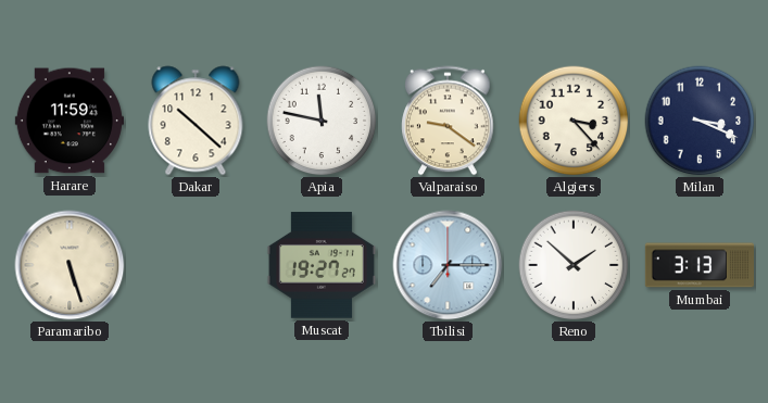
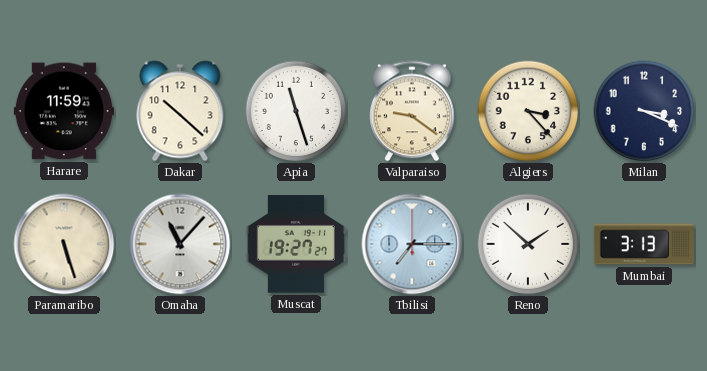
Apia: 11:47 -> 11:27
Omaha: none -> 11:07
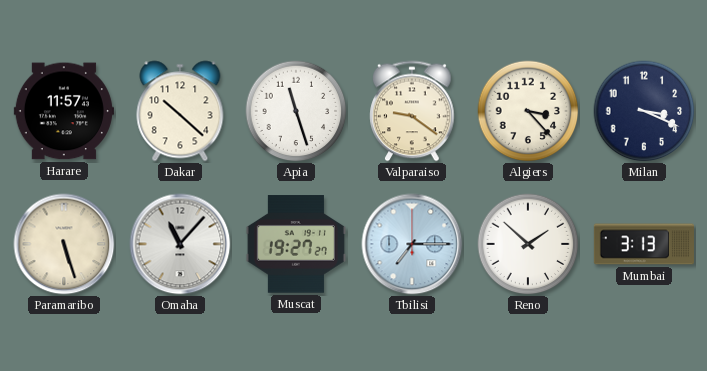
Harare: 11:59 -> 11:57
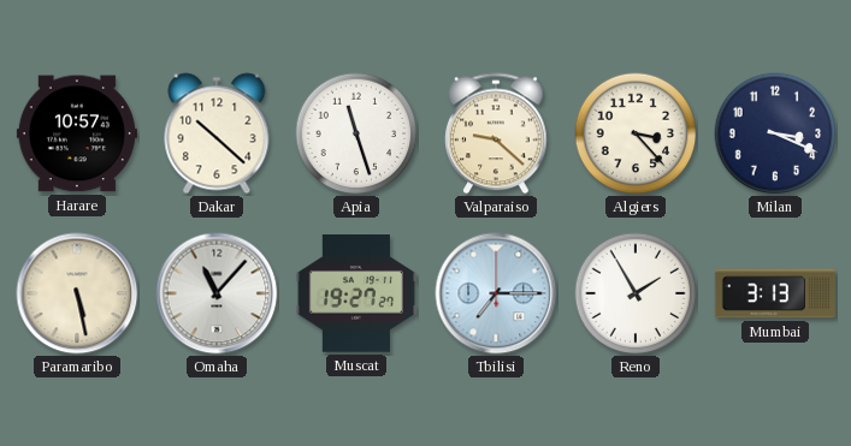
Harare: 11:57 -> 10:57
Valparaiso: 9:21 -> 9:22
Paramaribo: 5:27 -> 5:28
Reno: 1:52 -> 1:55
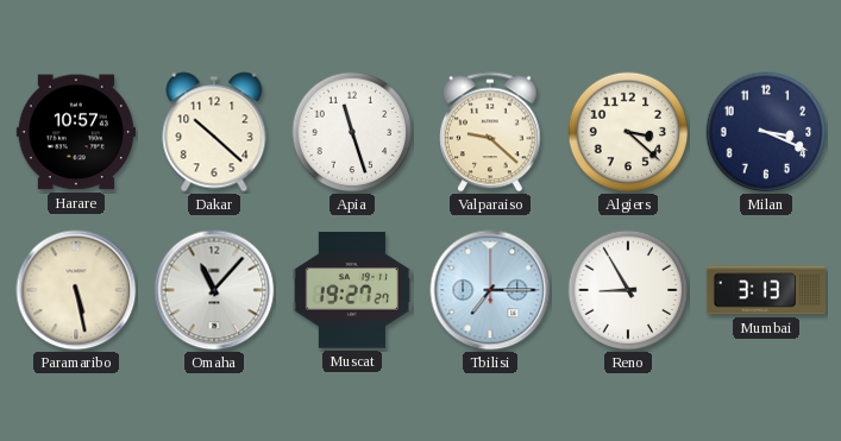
Algiers: 3:23 -> 3:22
Reno: 1:55 -> 8:55
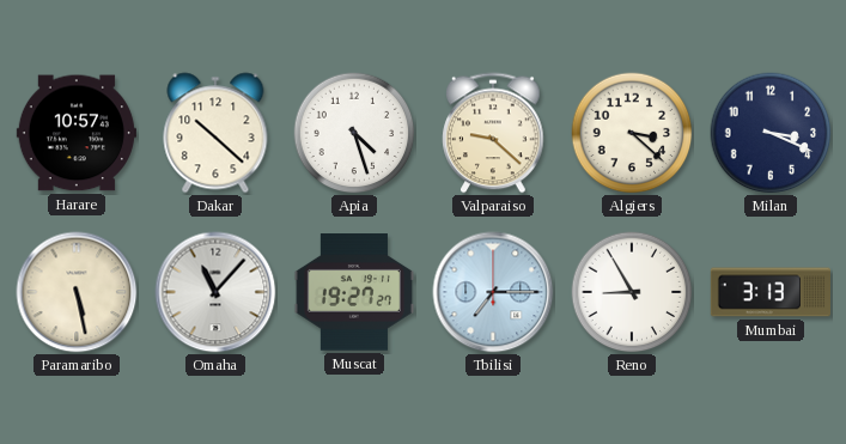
Apia: 11:27 -> 4:27
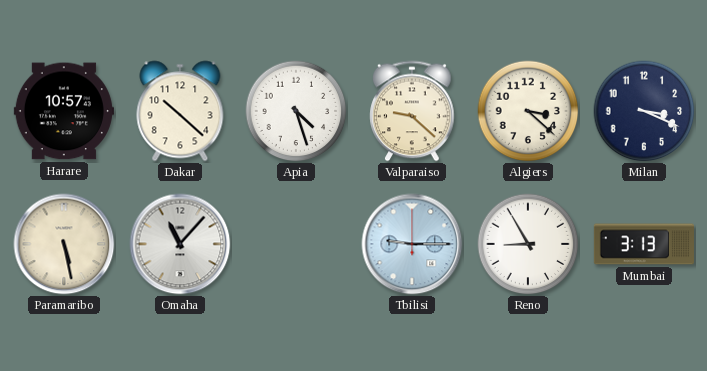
Muscat: 19:27 -> none
Tbilisi: 7:15 -> 9:15
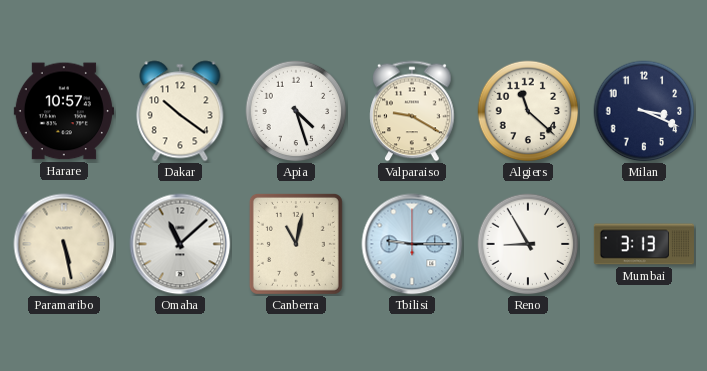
Dakar: 10:22 -> 10:21
Valparaiso: 9:22 -> 9:20
Algiers: 3:22 -> 11:22
Omaha: 11:07 -> 11:08
Canberra: none -> 11:02
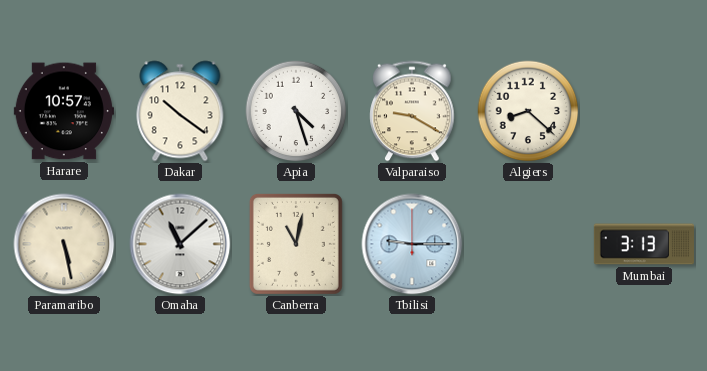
Algiers: 11:22 -> 8:22
Milan: 3:19 -> none
Reno: 8:55 -> none
